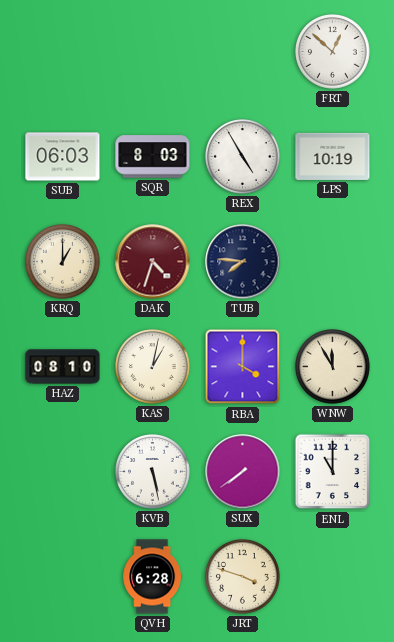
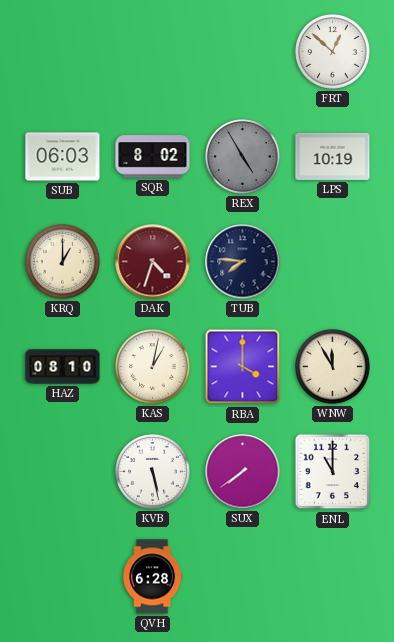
SQR: 8:03 -> 8:02
REX dial: white -> grey
JRT: 3:48 -> none
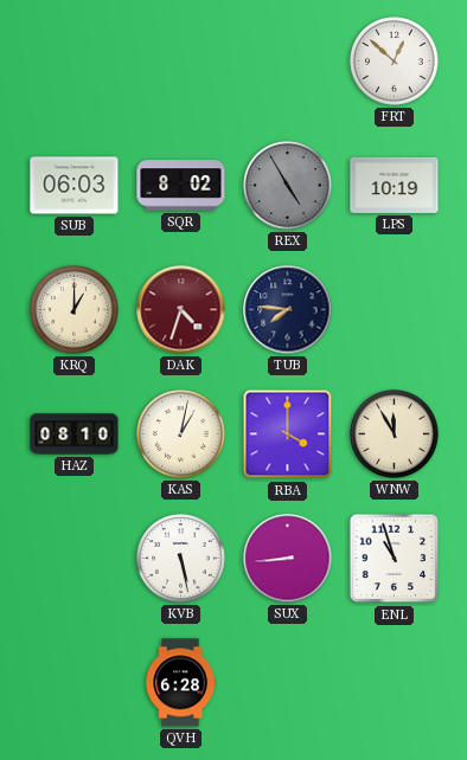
SUX: 7:39 -> 8:44
ENL: 11:00 -> 10:57
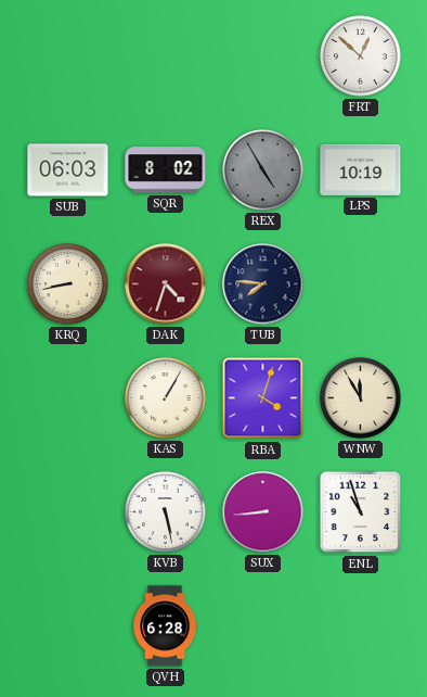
KRQ: 1:00 -> 8:43
HAZ: 08:10 -> none
KAS: 1:02 -> 1:05
RBA: 4:00 -> 4:03
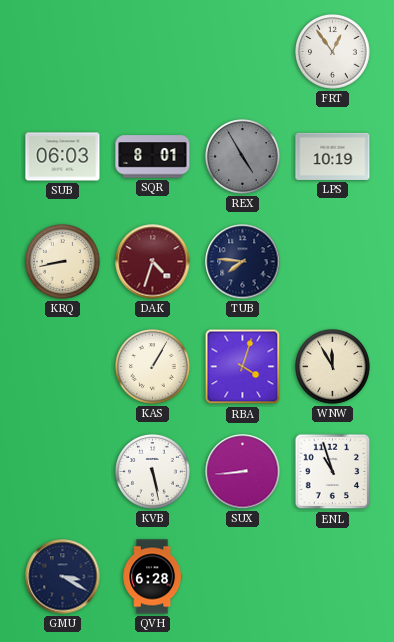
FRT: 12:52 -> 12:54
SQR: 8:02 -> 8:01
GMU: none -> 3:20
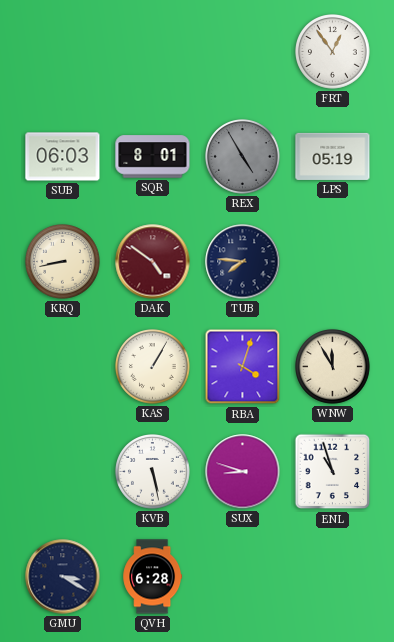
LPS: 10:19 -> 05:19
DAK: 4:33 -> 4:51
SUX: 8:44 -> 8:48
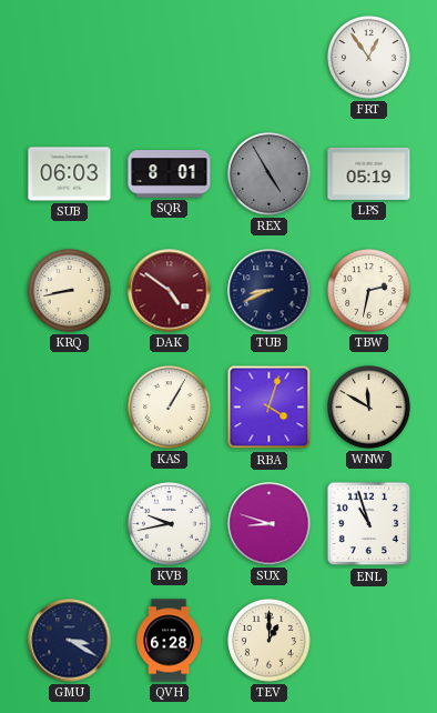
TUB: 7:46 -> 8:41
TBW: none -> 2:32
WNW: 11:55 -> 11:50
KVB: 5:28 -> 9:43
TEV: none -> 1:00
